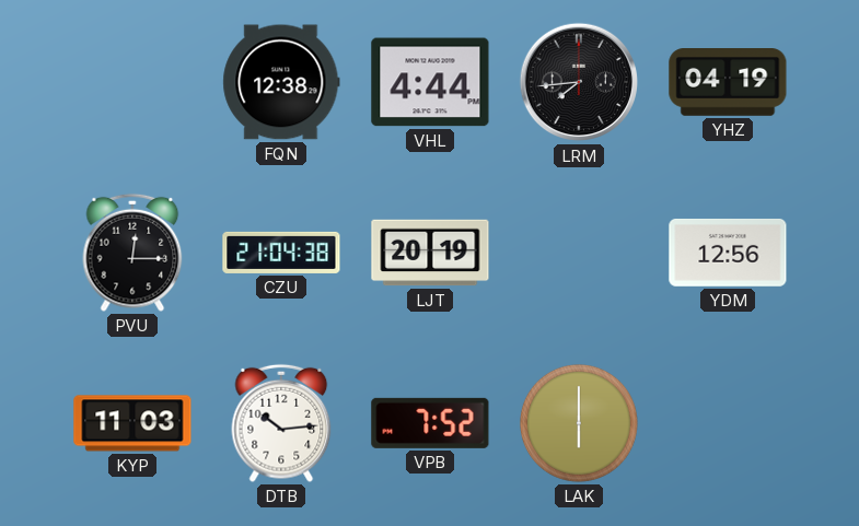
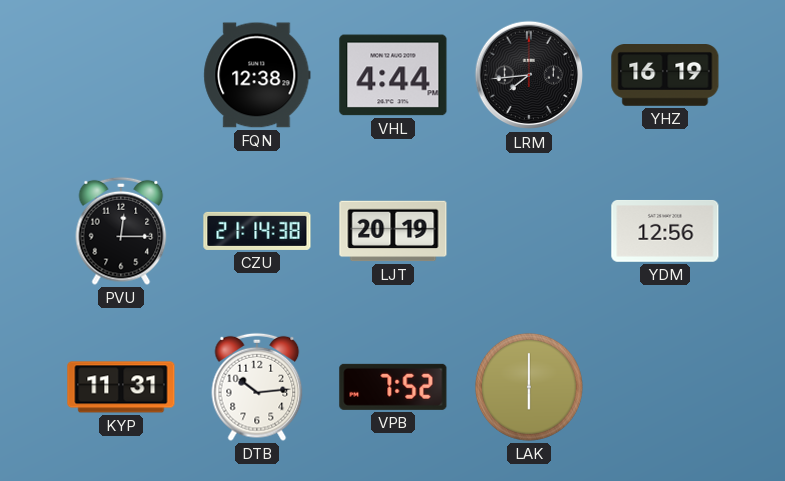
YHZ: 04:19 -> 16:19
CZU: 21:04 -> 21:14
KYP: 11:03 -> 11:31
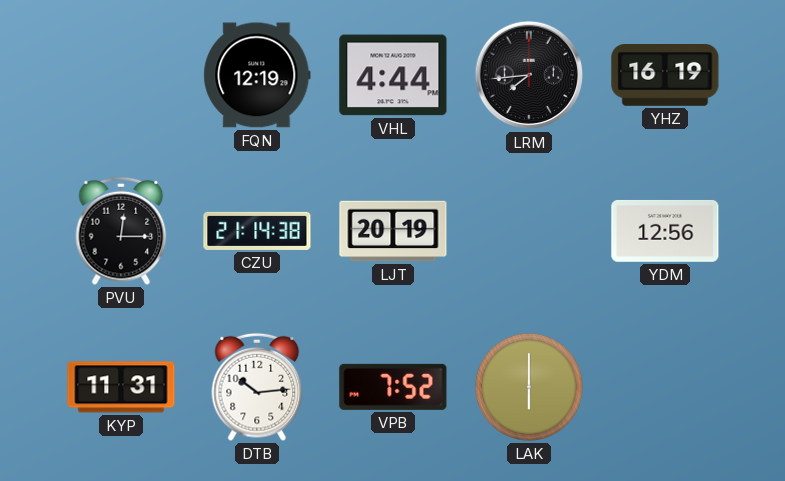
FQN: 12:38 -> 12:19
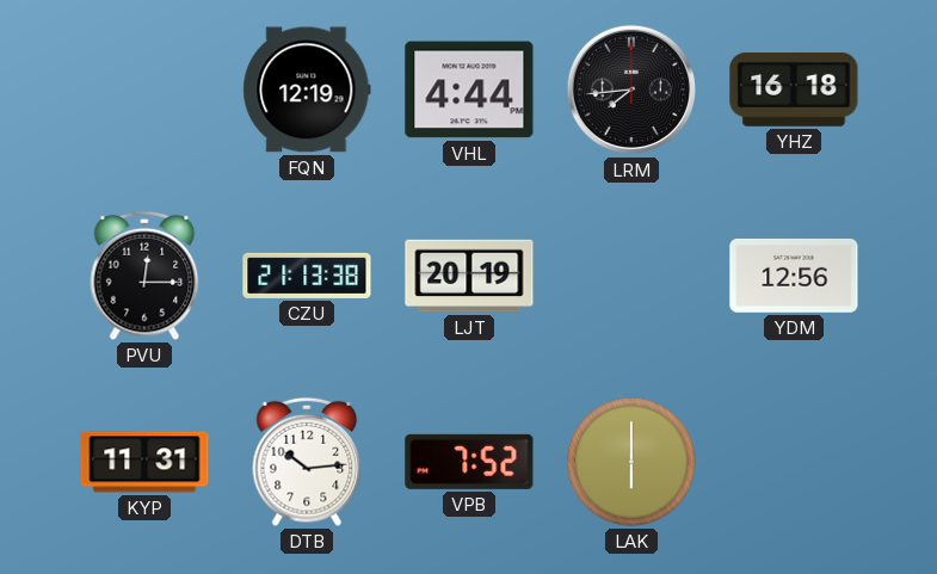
YHZ: 16:19 -> 16:18
CZU: 21:14 -> 21:13
